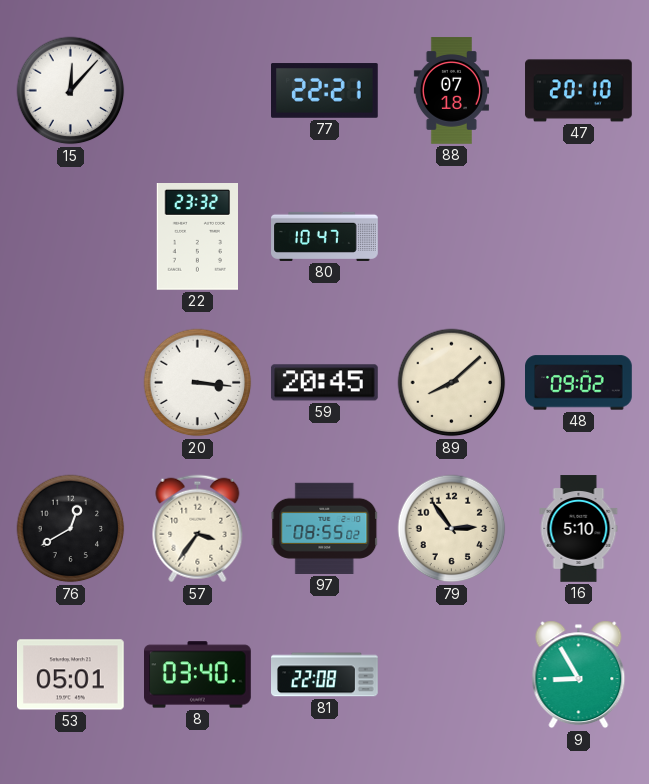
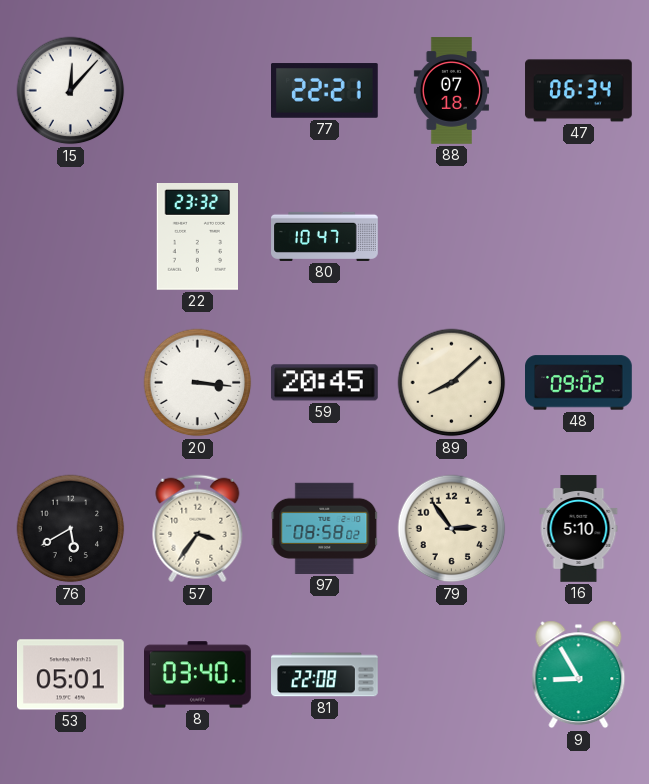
47: 20:10 -> 06:34
76: 12:40 -> 5:40
97: 08:55 -> 08:58
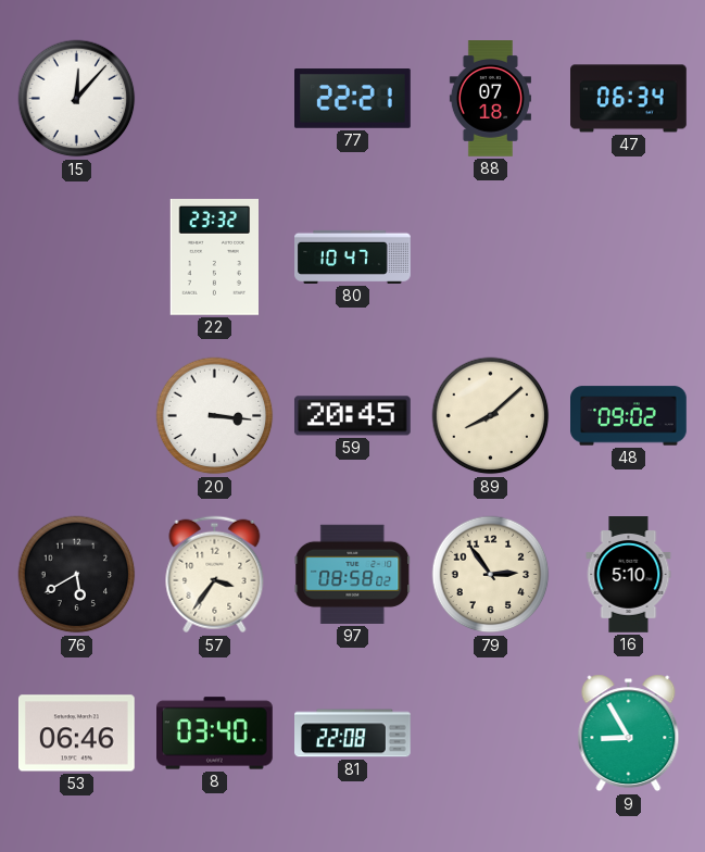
53: 05:01 -> 06:46
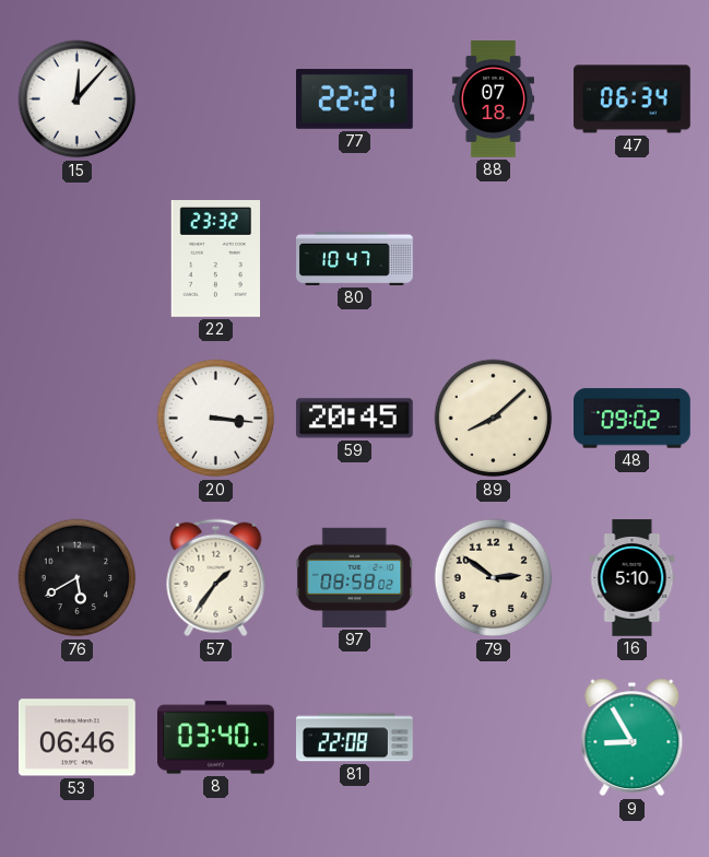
57: 3:36 -> 1:36
79: 2:54 -> 2:51
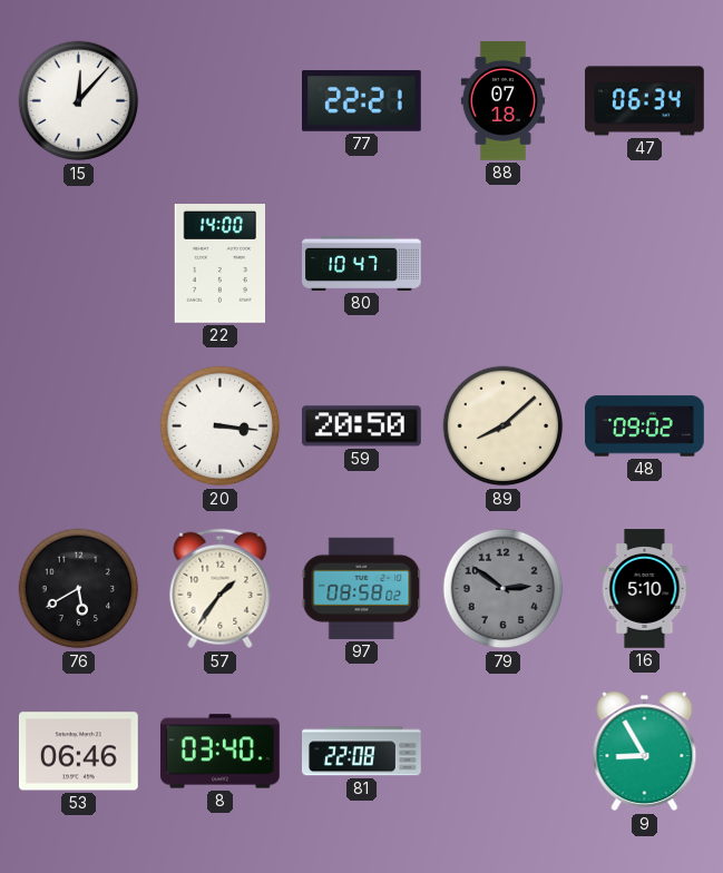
22: 23:32 -> 14:00
59: 20:45 -> 20:50
79 dial: cream -> grey
